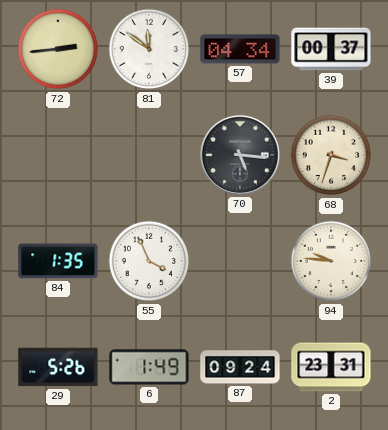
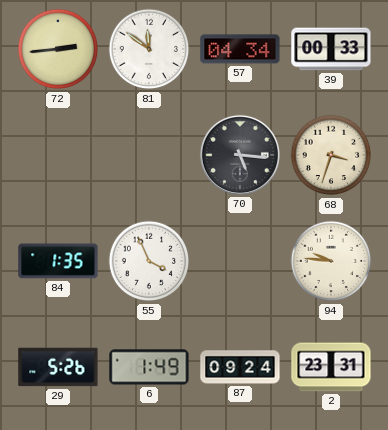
39: 00:37 -> 00:33
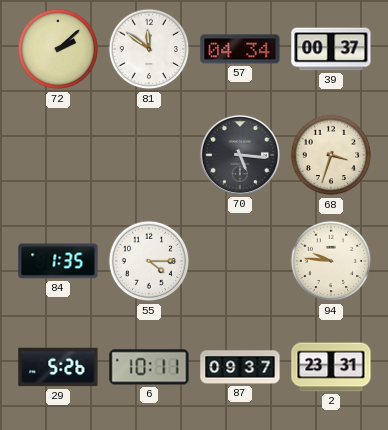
72: 2:44 -> 2:08
39: 00:33 -> 00:37
55: 3:56 -> 4:15
6: 1:49 -> 10:11
87: 09:24 -> 09:37
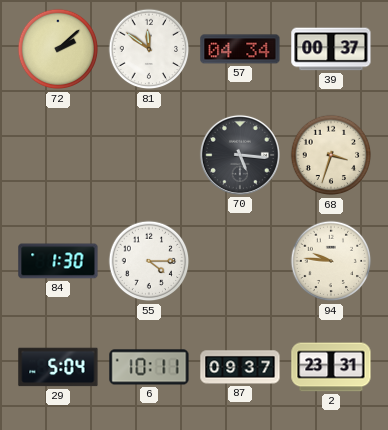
84: 1:35 -> 1:30
29: 5:26 -> 5:04
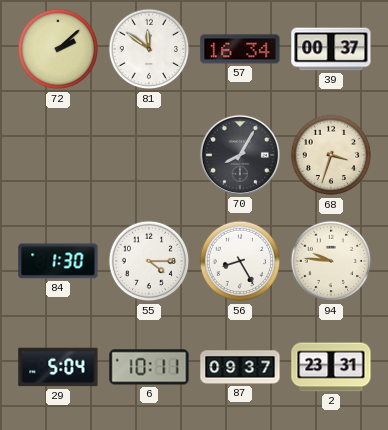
57: 04:34 -> 16:34
70: 5:16 -> 8:05
56: none -> 8:25
